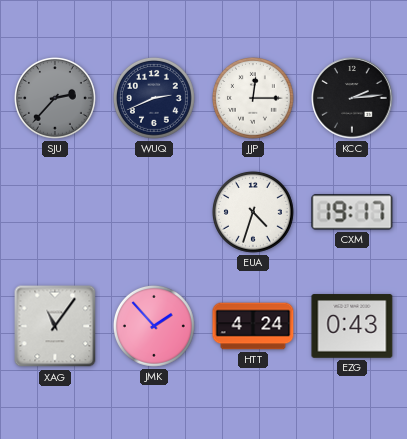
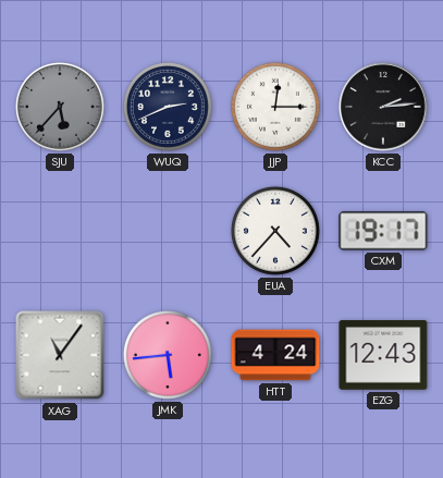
SJU: 2:37 -> 5:37
EUA: 4:33 -> 4:37
JMK: 1:53 -> 5:44
EZG: 0:43 -> 12:43
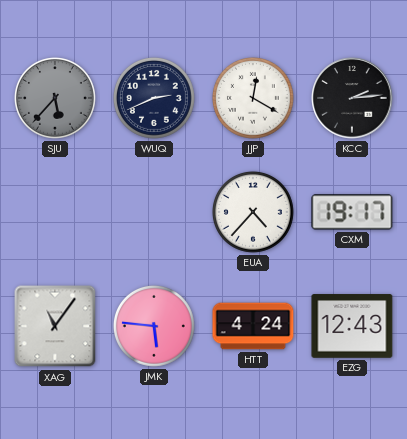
JJP: 12:15 -> 12:20
JMK: 5:44 -> 5:46
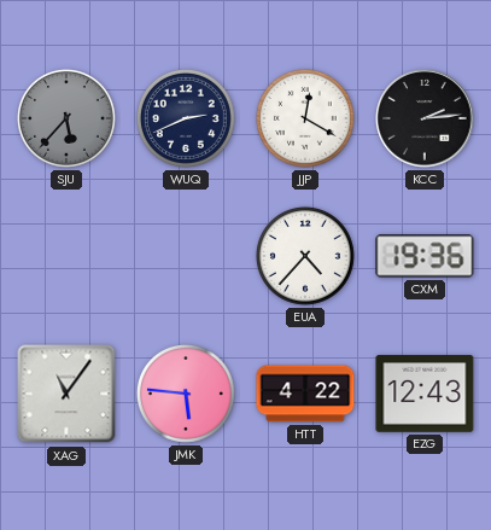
CXM: 19:17 -> 19:36
HTT: 4:24 -> 4:22
